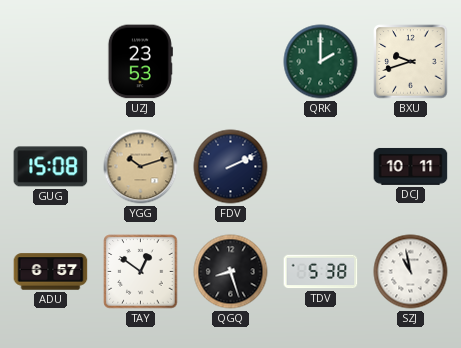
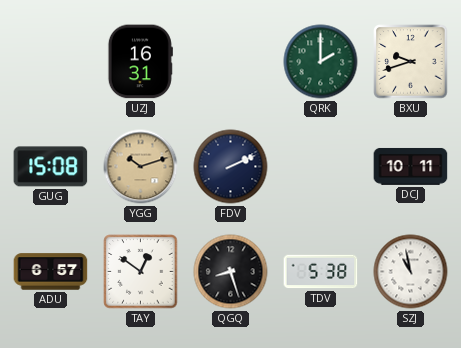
UZJ: 23:53 -> 16:31
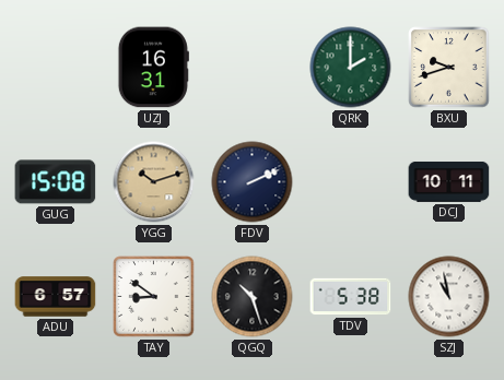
TAY: 12:51 -> 8:51
QGQ: 8:27 -> 10:27
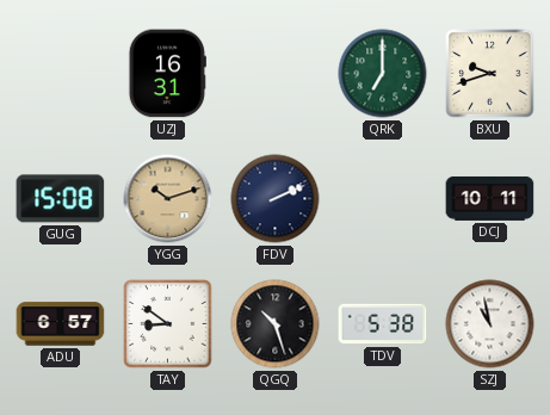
QRK: 2:00 -> 7:00
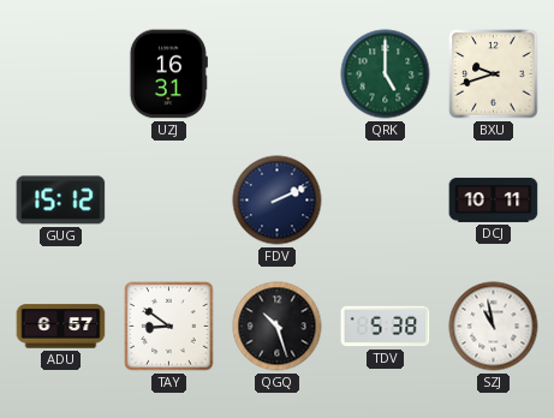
QRK: 7:00 -> 5:00
GUG: 15:08 -> 15:12
YGG: 10:12 -> none
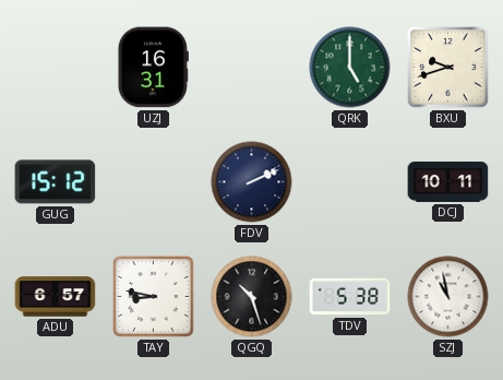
TAY: 8:51 -> 8:47
